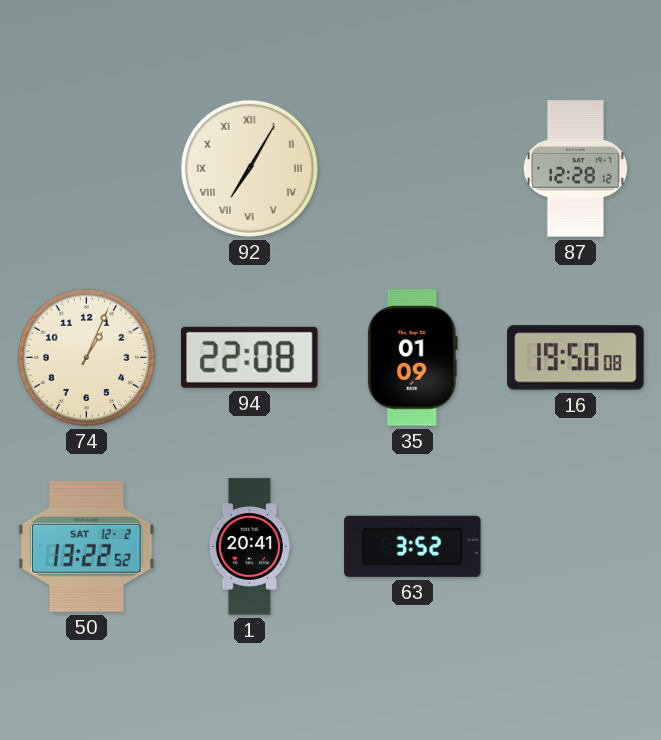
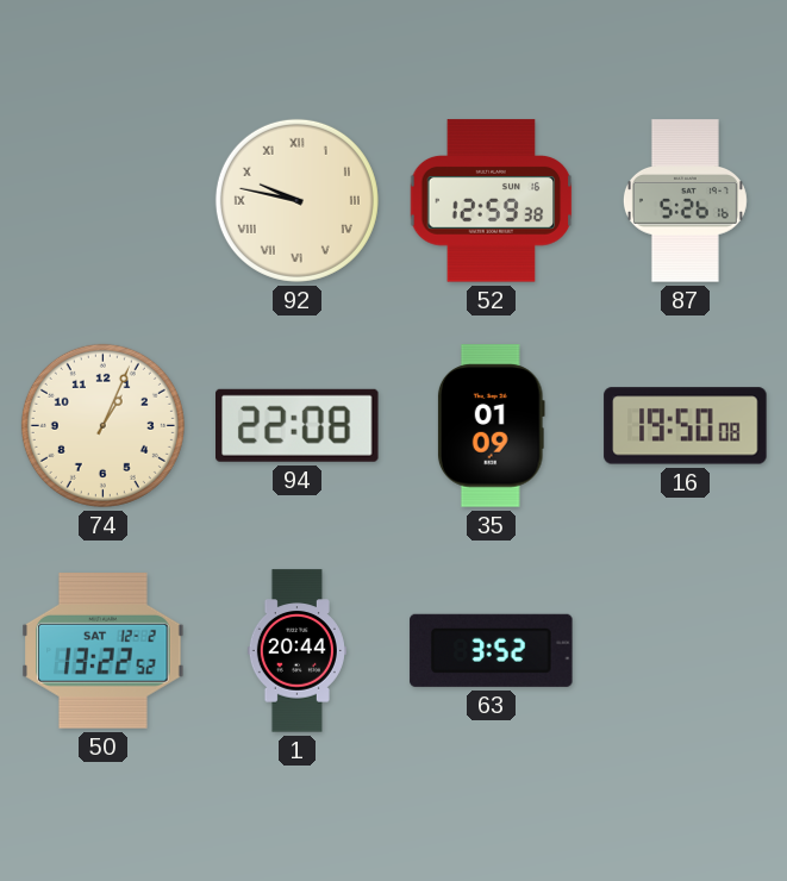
92: 7:05 -> 9:47
52: none -> 12:59
87: 12:28 -> 5:26
1: 20:41 -> 20:44
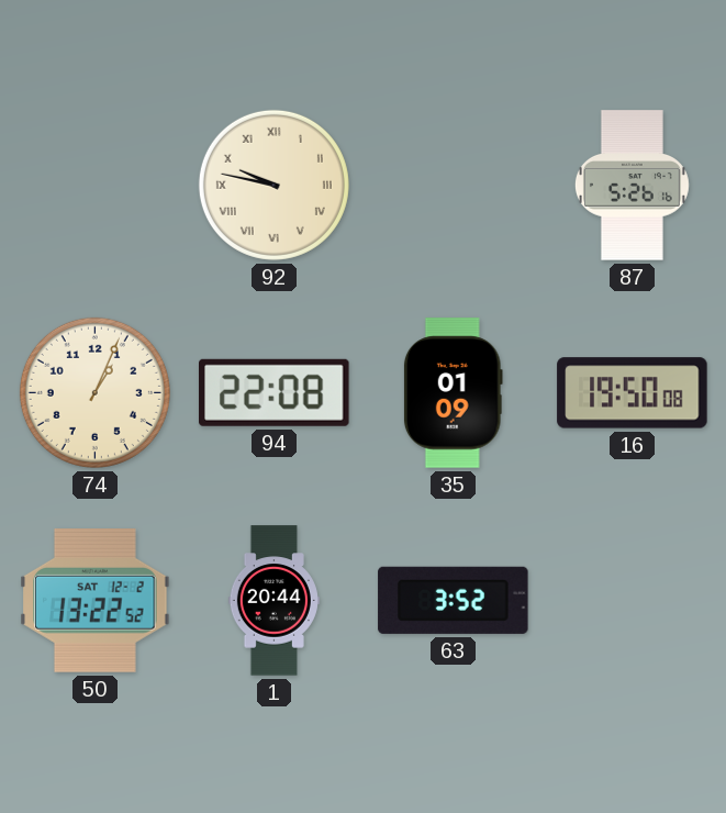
52: 12:59 -> none
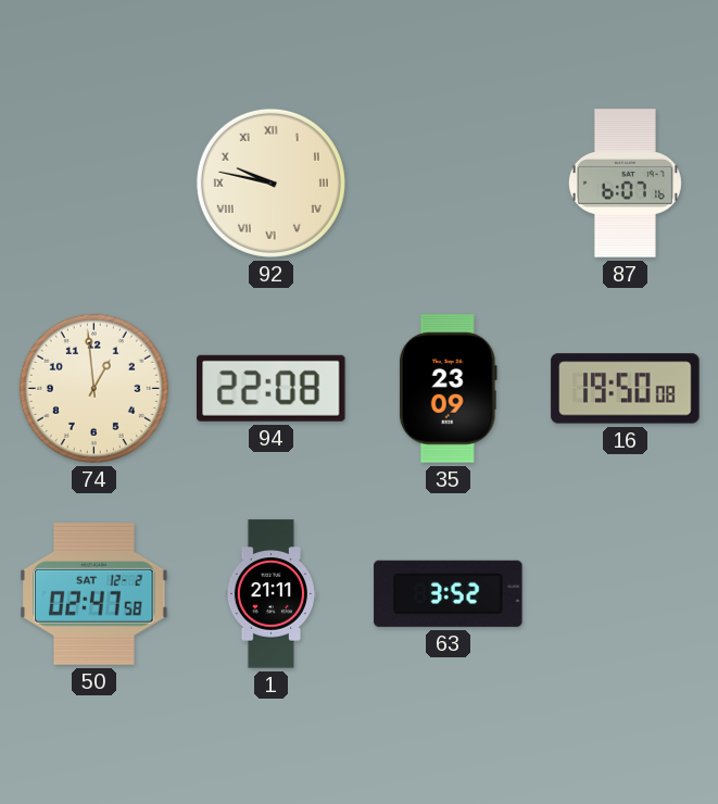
87: 5:26 -> 6:07
74: 1:04 -> 12:59
35: 01:09 -> 23:09
50: 13:22 -> 02:47
1: 20:44 -> 21:11
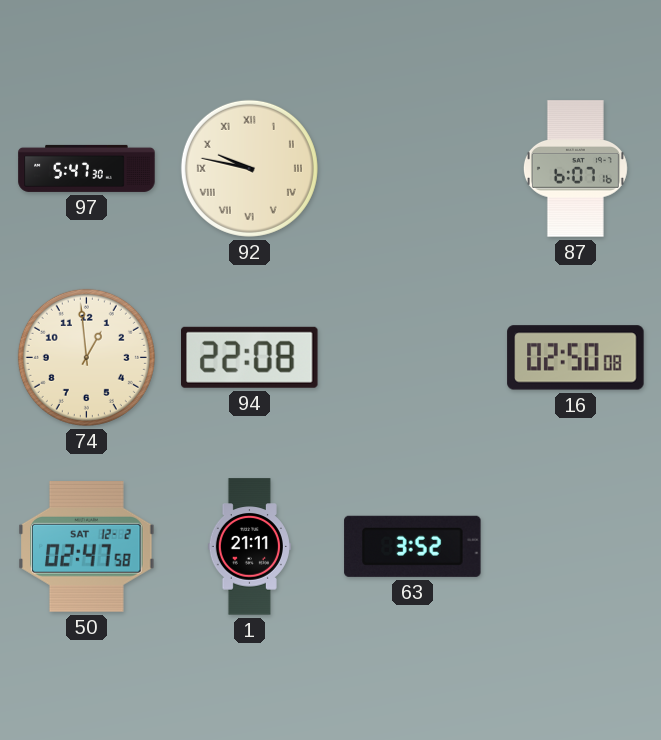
97: none -> 5:47
35: 23:09 -> none
16: 19:50 -> 02:50
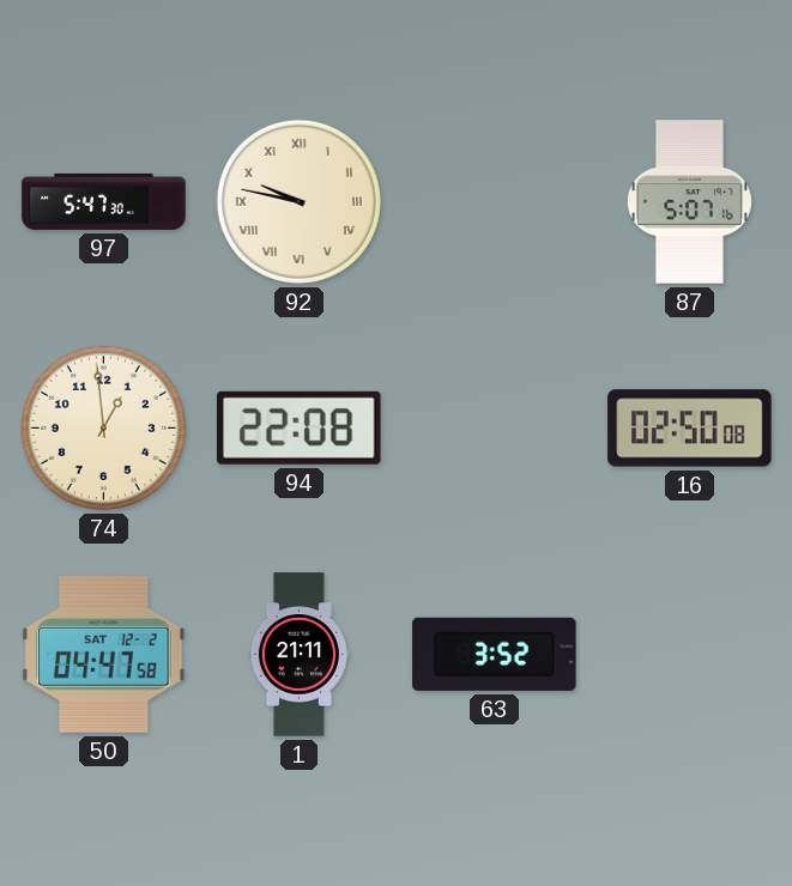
87: 6:07 -> 5:07
50: 02:47 -> 04:47
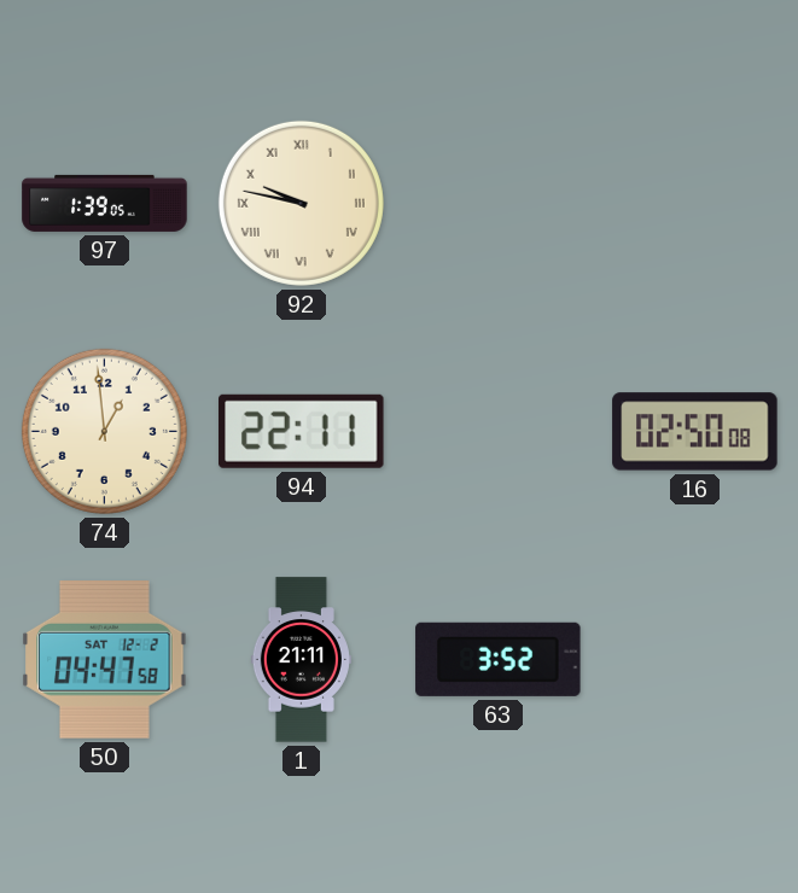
97: 5:47 -> 1:39
87: 5:07 -> none
94: 22:08 -> 22:11
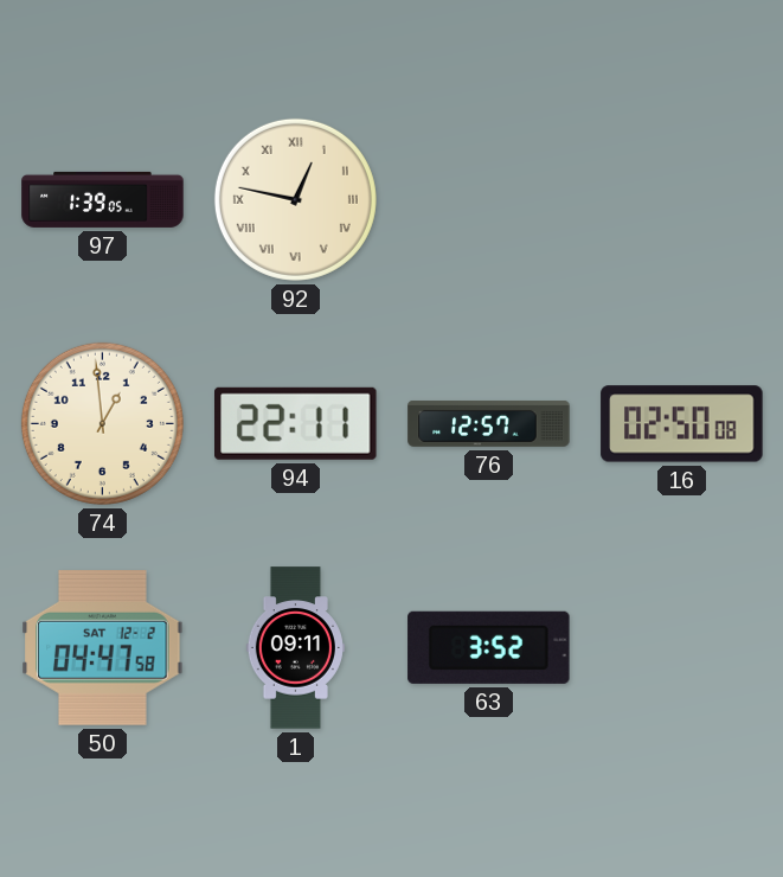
92: 9:47 -> 12:47
76: none -> 12:57
1: 21:11 -> 09:11
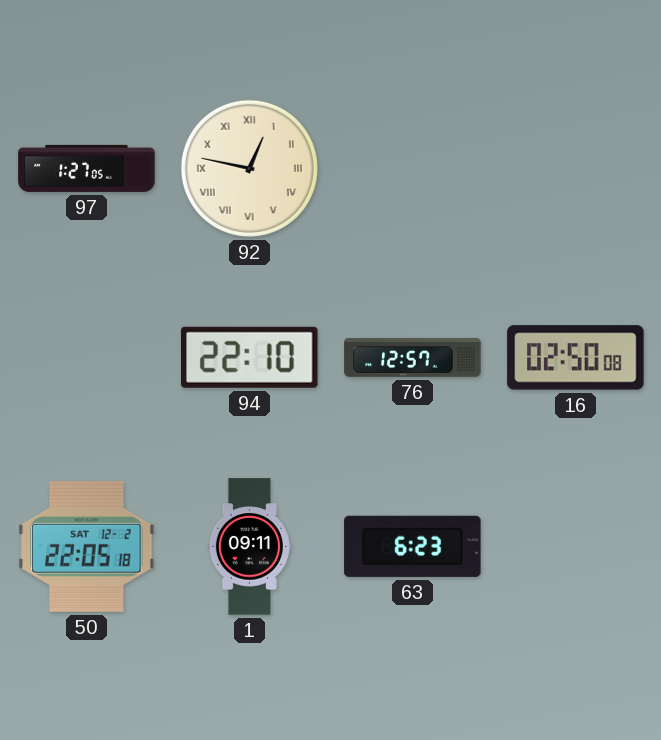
97: 1:39 -> 1:27
74: 12:59 -> none
94: 22:11 -> 22:10
50: 04:47 -> 22:05
63: 3:52 -> 6:23
